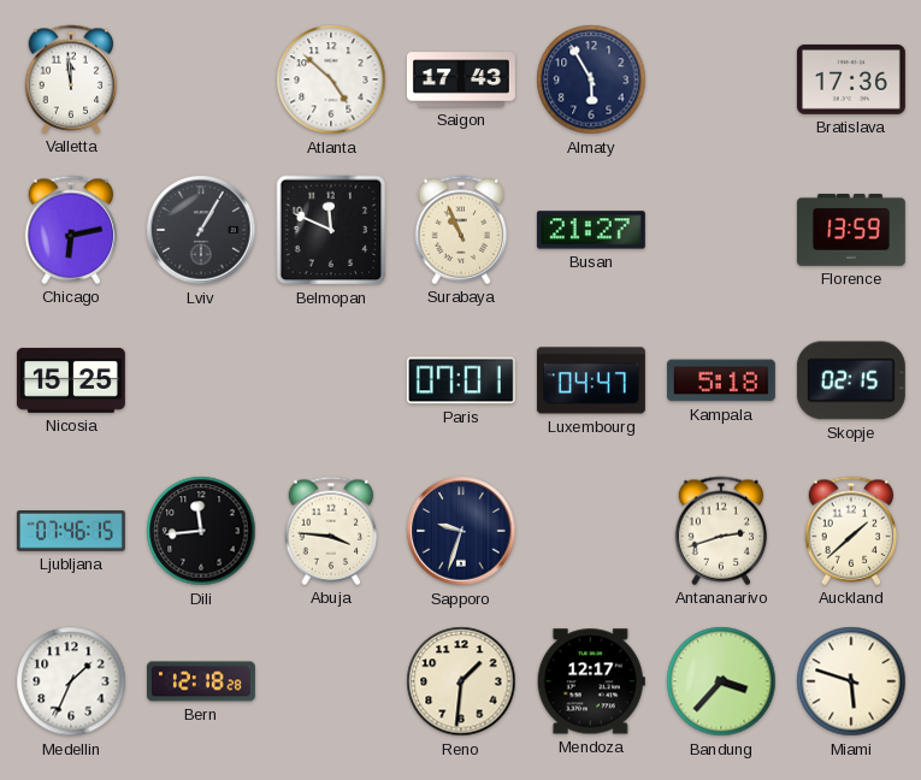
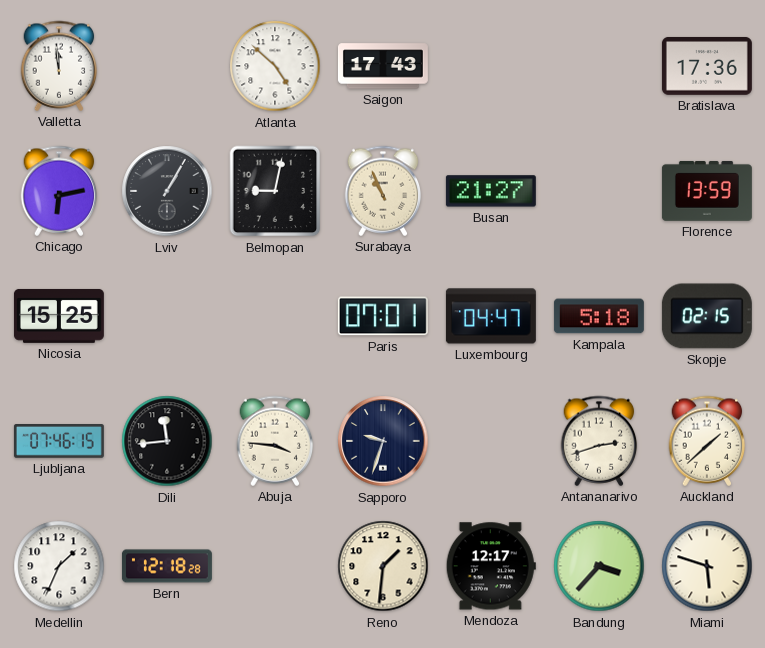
Almaty: 5:55 -> none
Belmopan: 11:49 -> 9:02
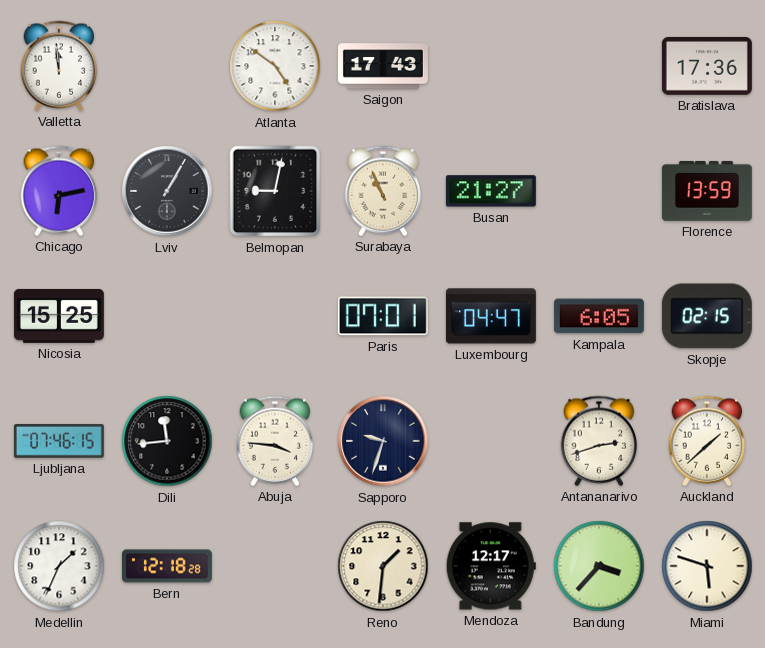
Atlanta: 4:52 -> 4:51
Kampala: 5:18 -> 6:05
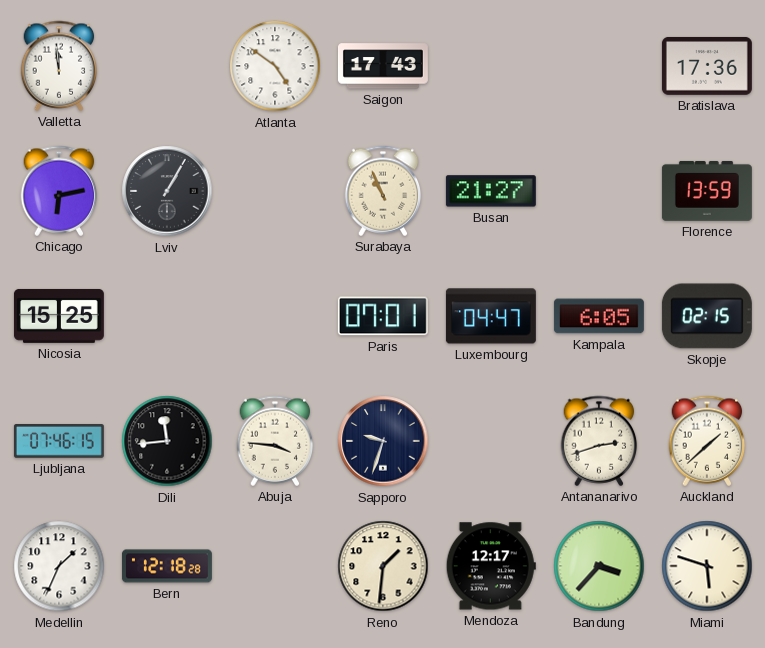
Belmopan: 9:02 -> none
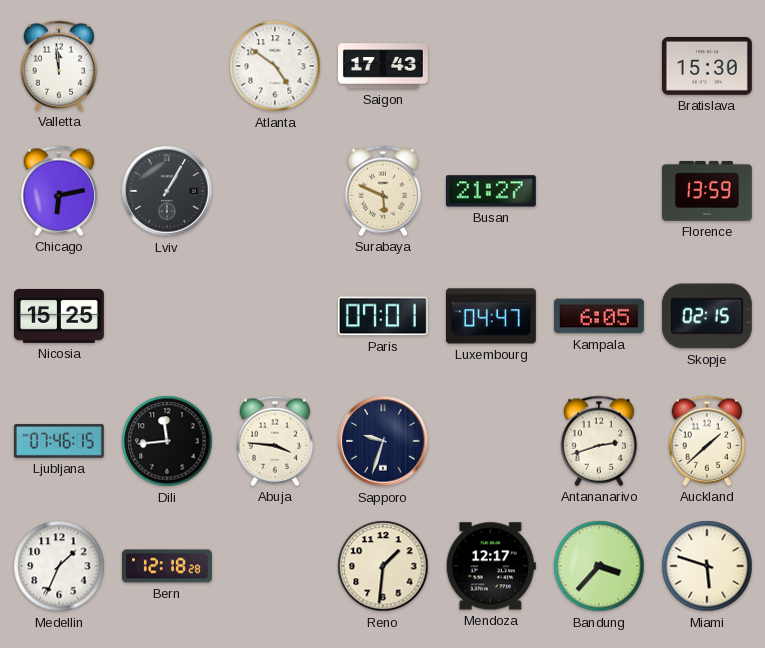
Bratislava: 17:36 -> 15:30
Surabaya: 10:56 -> 5:49
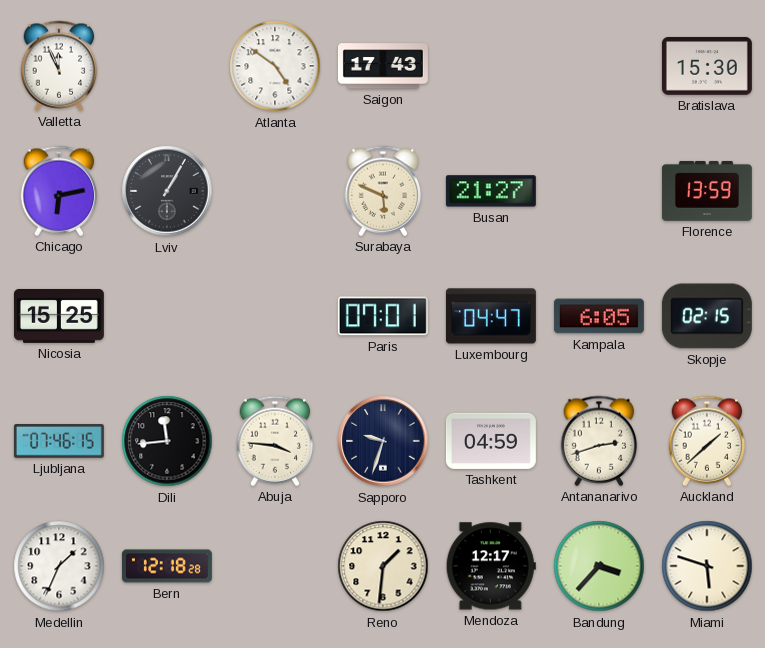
Valletta: 11:59 -> 11:56
Tashkent: none -> 04:59
